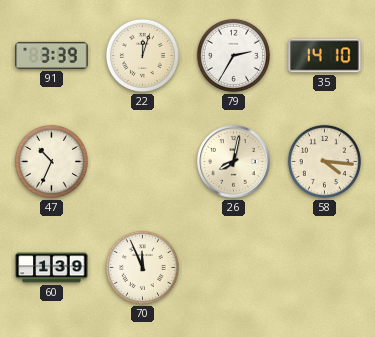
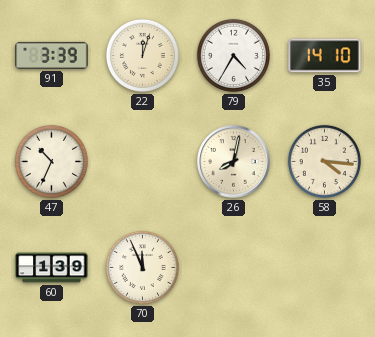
79: 2:35 -> 4:35
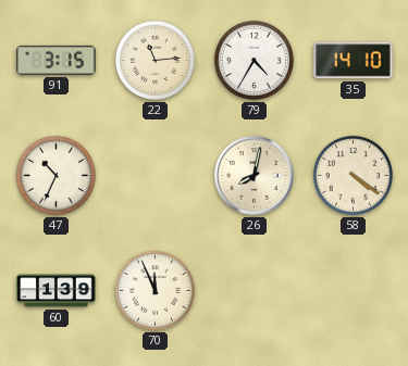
91: 3:39 -> 3:15
22: 12:03 -> 11:14
58: 4:16 -> 4:21
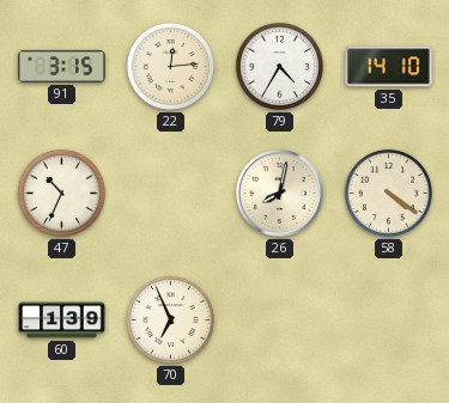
22: 11:14 -> 12:14
70: 11:56 -> 6:56
